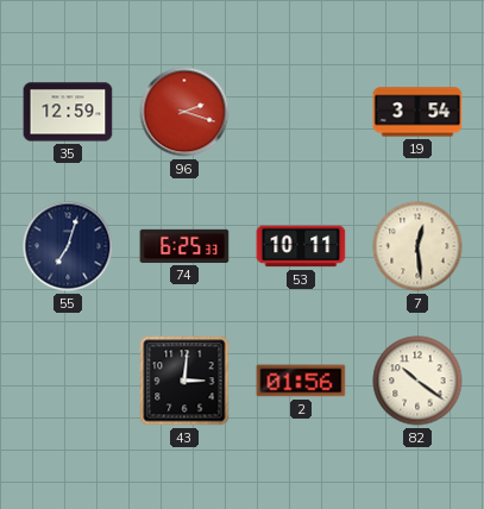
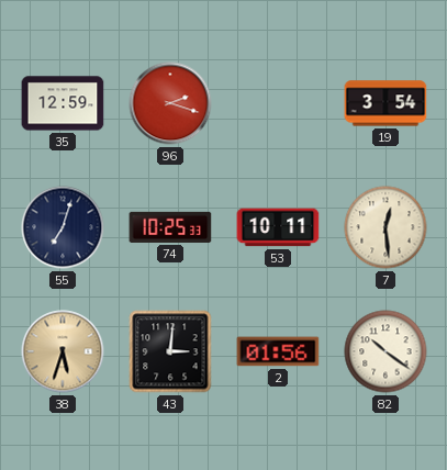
74: 6:25 -> 10:25
38: none -> 5:33
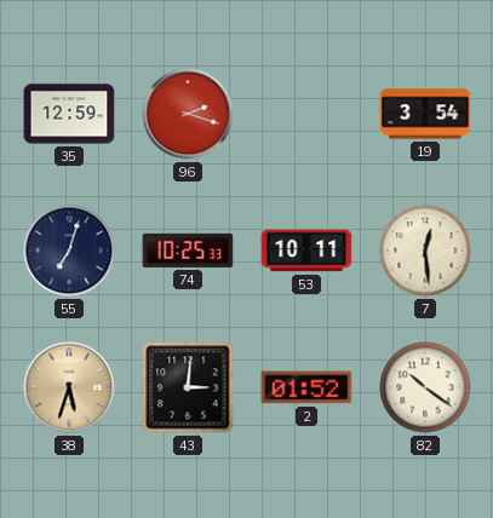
2: 01:56 -> 01:52
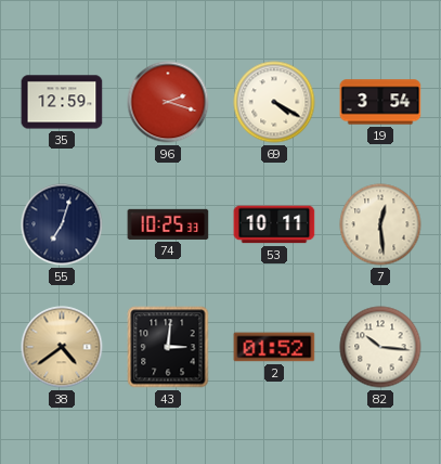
69: none -> 4:20
38: 5:33 -> 4:39
82: 10:21 -> 10:16
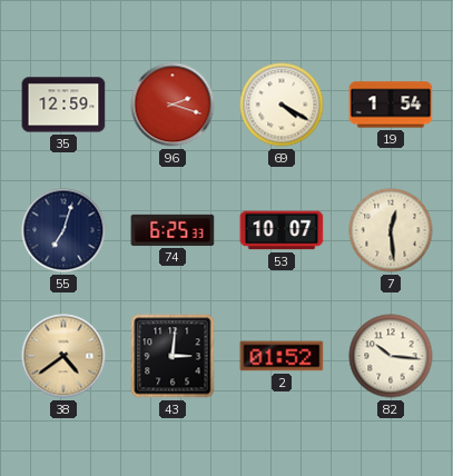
19: 3:54 -> 1:54
74: 10:25 -> 6:25
53: 10:11 -> 10:07
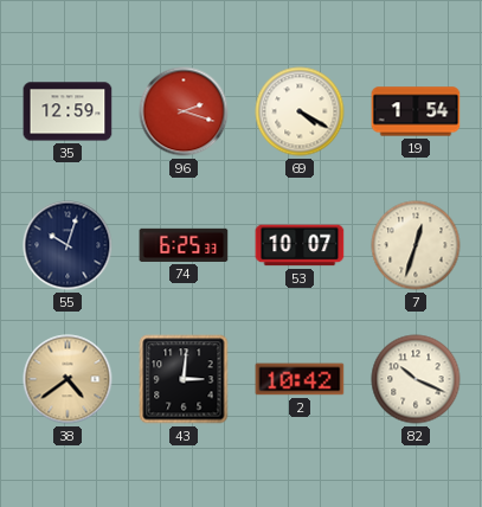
55: 7:03 -> 10:03
7: 12:29 -> 12:33
2: 01:52 -> 10:42
82: 10:16 -> 10:19
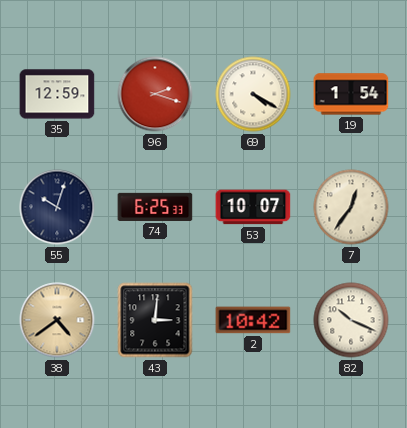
7: 12:33 -> 12:36
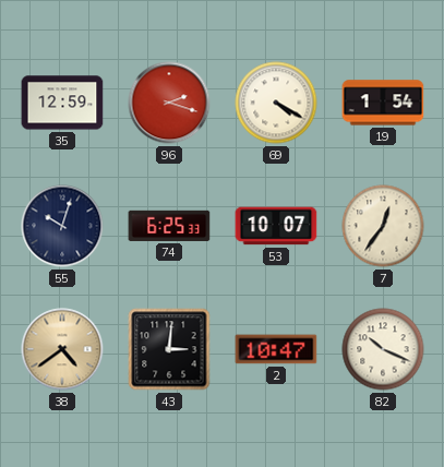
2: 10:42 -> 10:47
